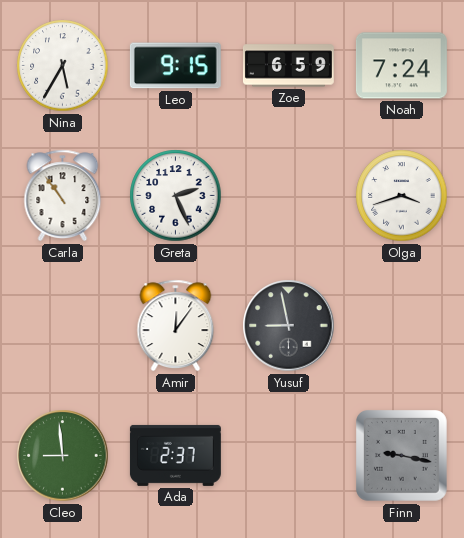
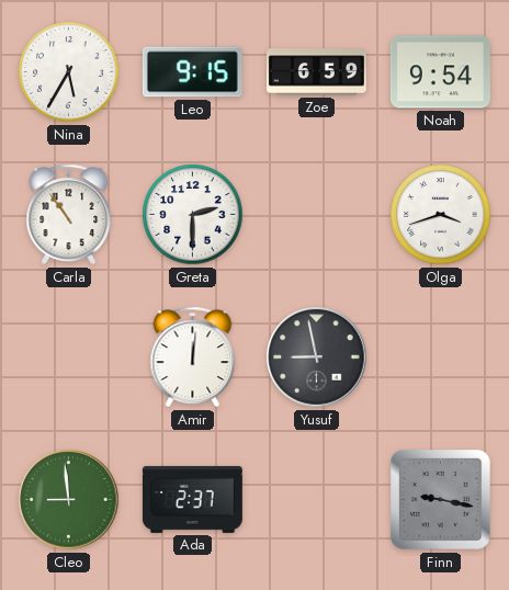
Noah: 7:24 -> 9:54
Greta: 2:26 -> 2:30
Amir: 12:06 -> 12:01
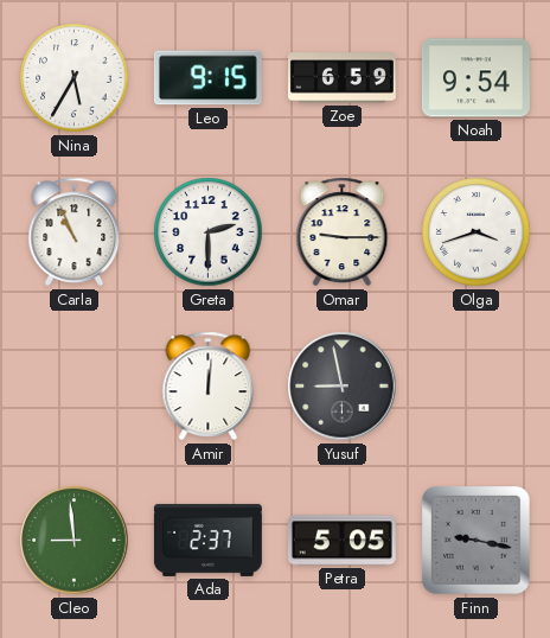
Carla: 10:54 -> 10:56
Omar: none -> 9:15
Petra: none -> 5:05
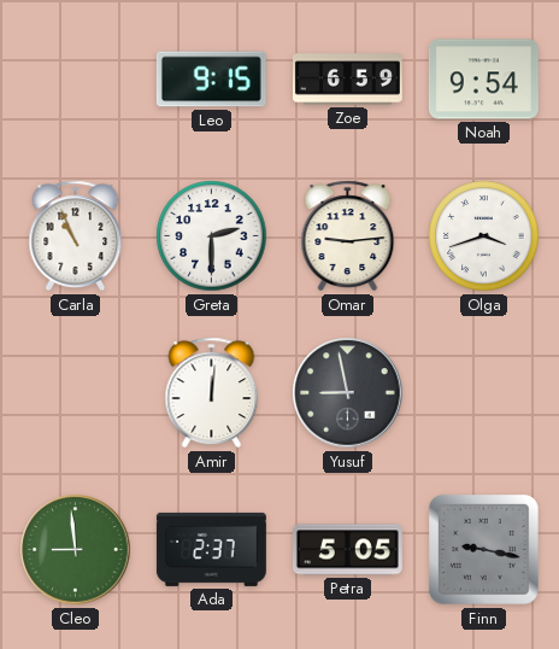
Nina: 5:35 -> none
Omar: 9:15 -> 9:14
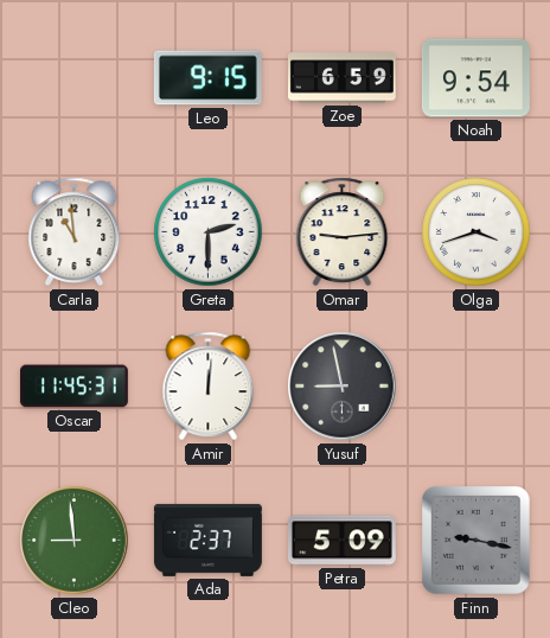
Carla: 10:56 -> 10:59
Oscar: none -> 11:45
Petra: 5:05 -> 5:09
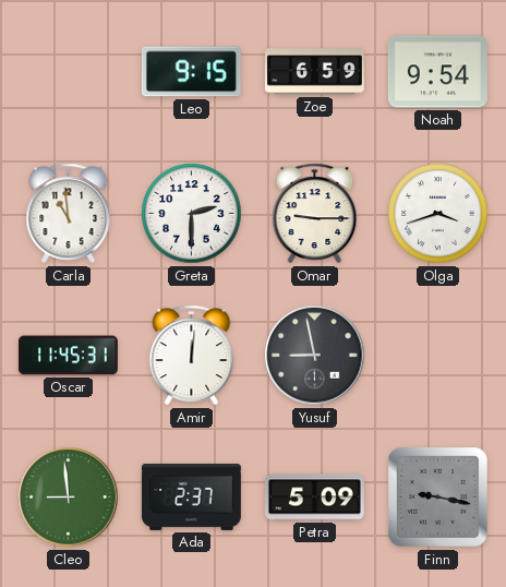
Omar: 9:14 -> 9:15
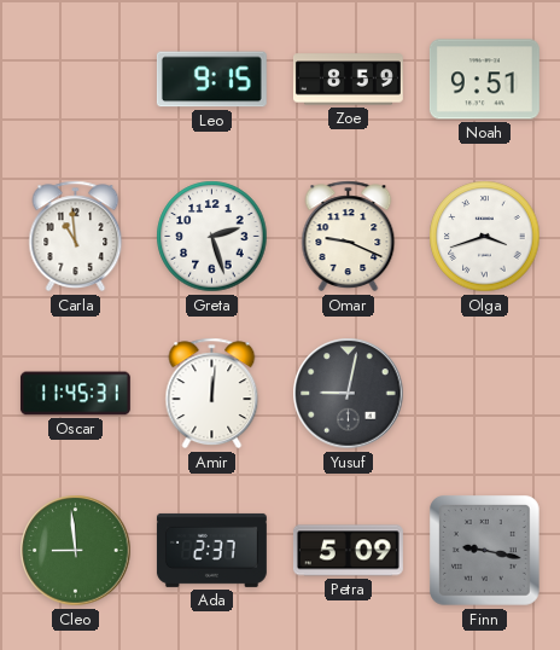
Zoe: 6:59 -> 8:59
Noah: 9:54 -> 9:51
Greta: 2:30 -> 2:27
Omar: 9:15 -> 9:19
Yusuf: 8:58 -> 9:02
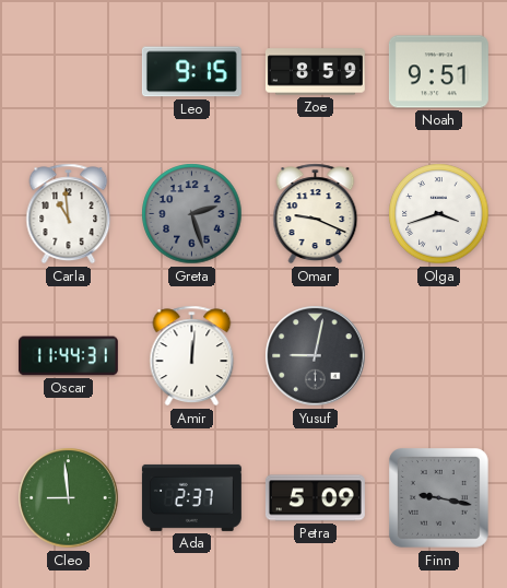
Greta dial: white -> grey
Oscar: 11:45 -> 11:44
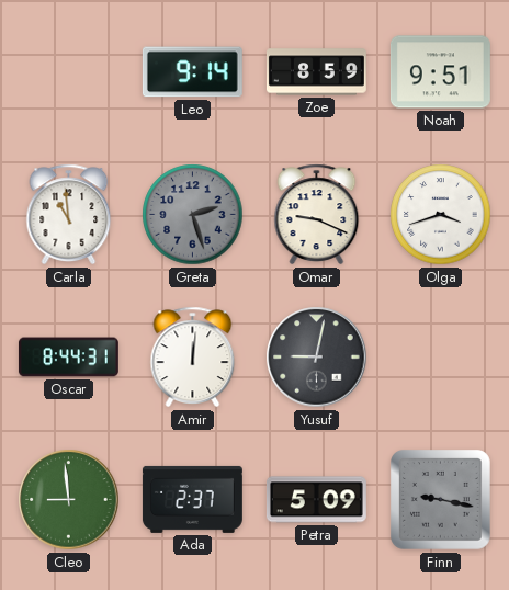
Leo: 9:15 -> 9:14
Oscar: 11:44 -> 8:44
